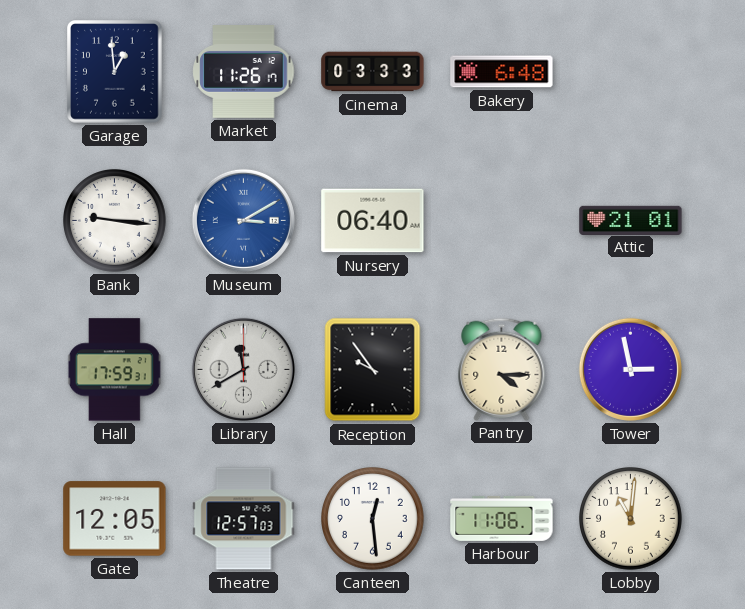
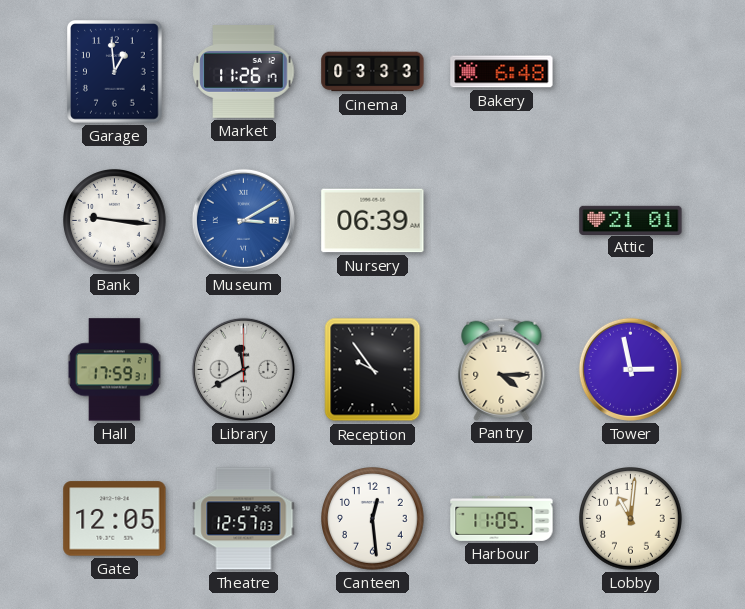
Nursery: 06:40 -> 06:39
Harbour: 11:06 -> 11:05
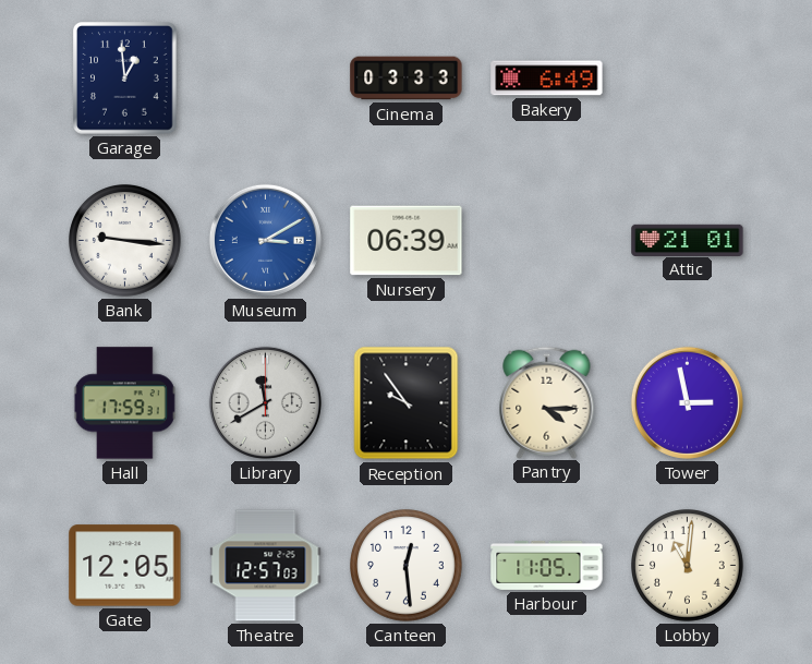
Market: 11:26 -> none
Bakery: 6:48 -> 6:49
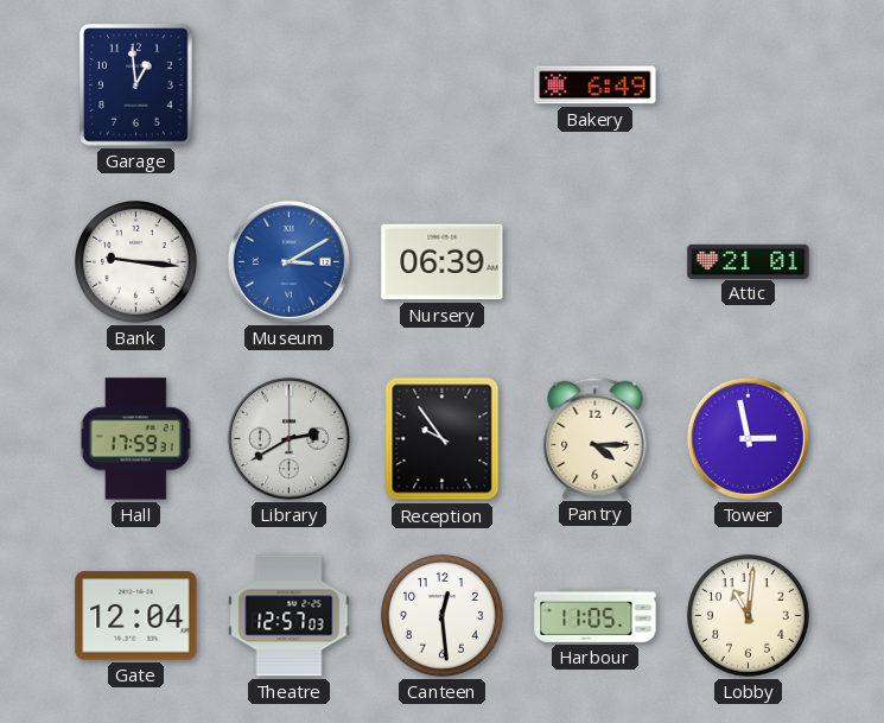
Cinema: 03:33 -> none
Library: 11:40 -> 2:40
Gate: 12:05 -> 12:04
